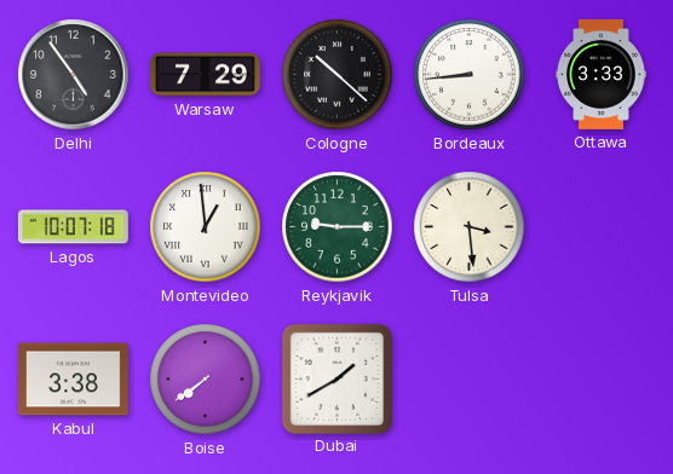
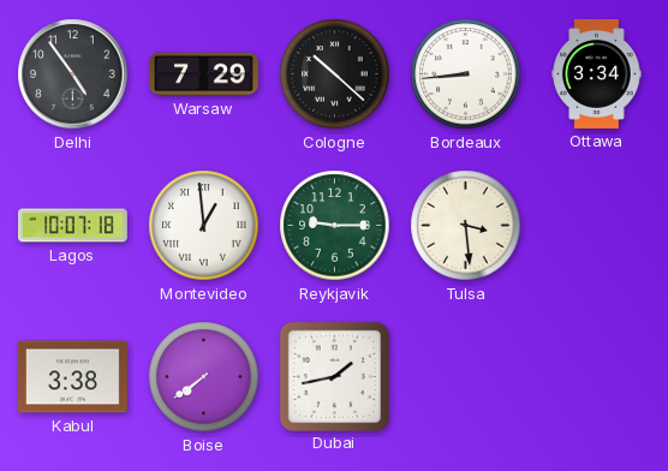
Ottawa: 3:33 -> 3:34
Dubai: 1:40 -> 1:43
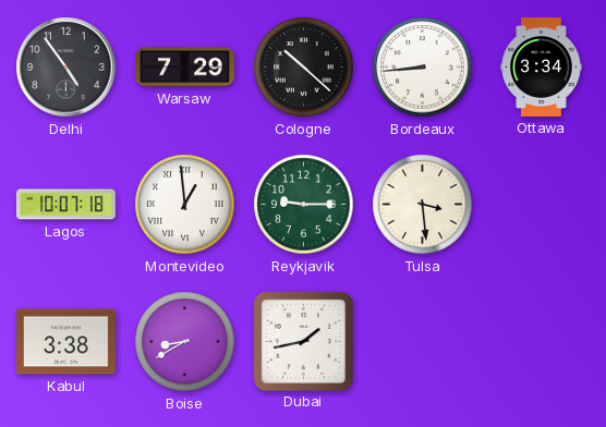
Boise: 7:39 -> 8:40
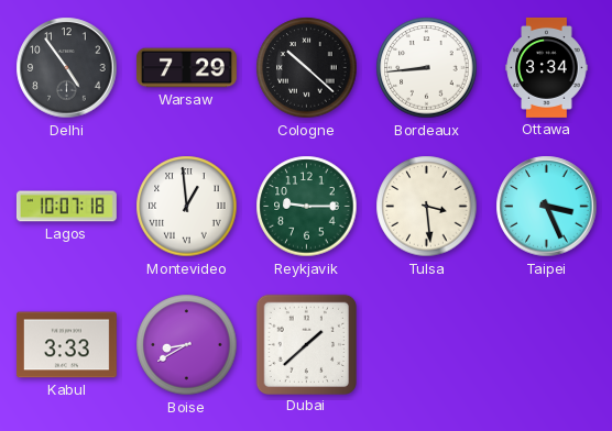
Taipei: none -> 3:26
Kabul: 3:38 -> 3:33
Dubai: 1:43 -> 1:38
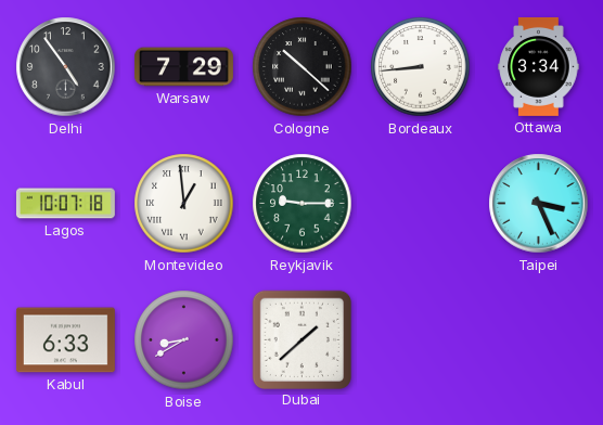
Tulsa: 3:29 -> none
Kabul: 3:33 -> 6:33
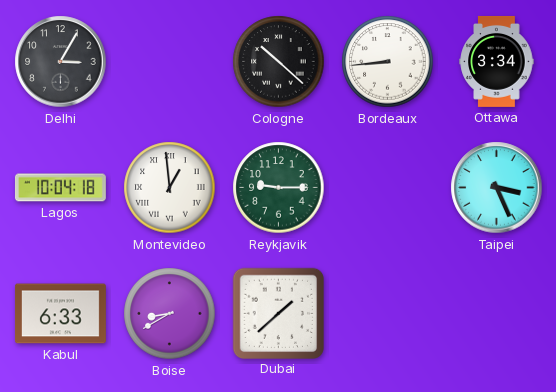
Delhi: 4:54 -> 3:05
Warsaw: 7:29 -> none
Lagos: 10:07 -> 10:04
